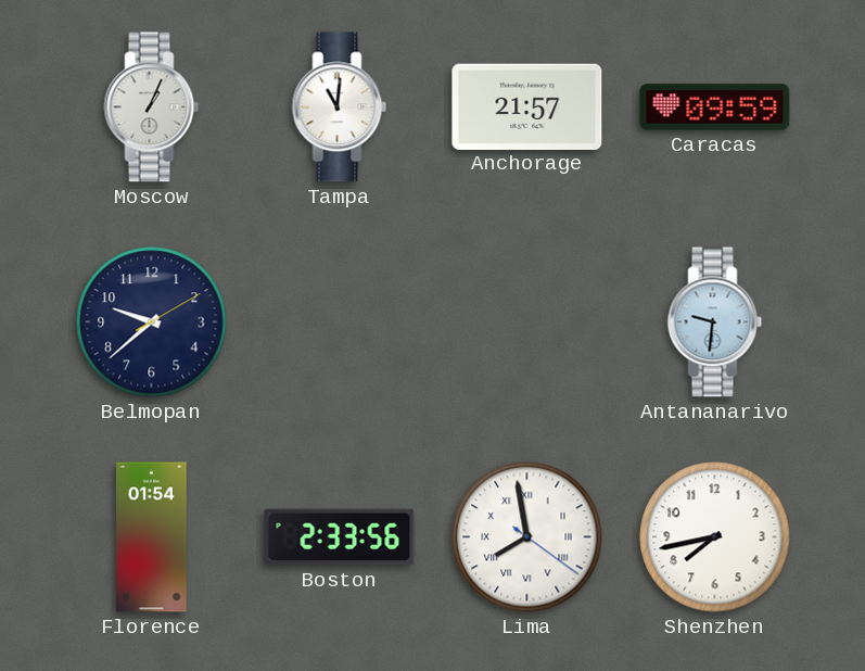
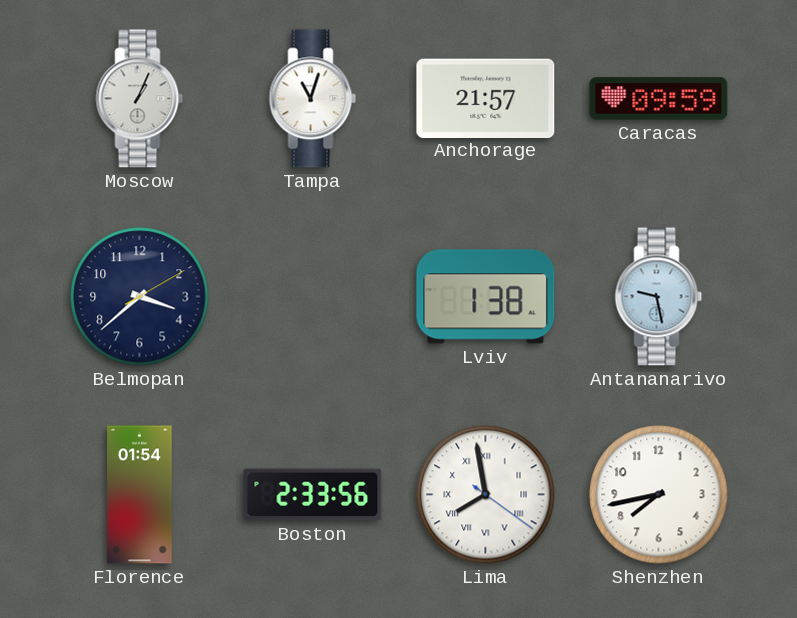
Tampa: 11:01 -> 11:03
Belmopan: 9:38 -> 3:38
Lviv: none -> 1:38
Antananarivo: 9:31 -> 9:28
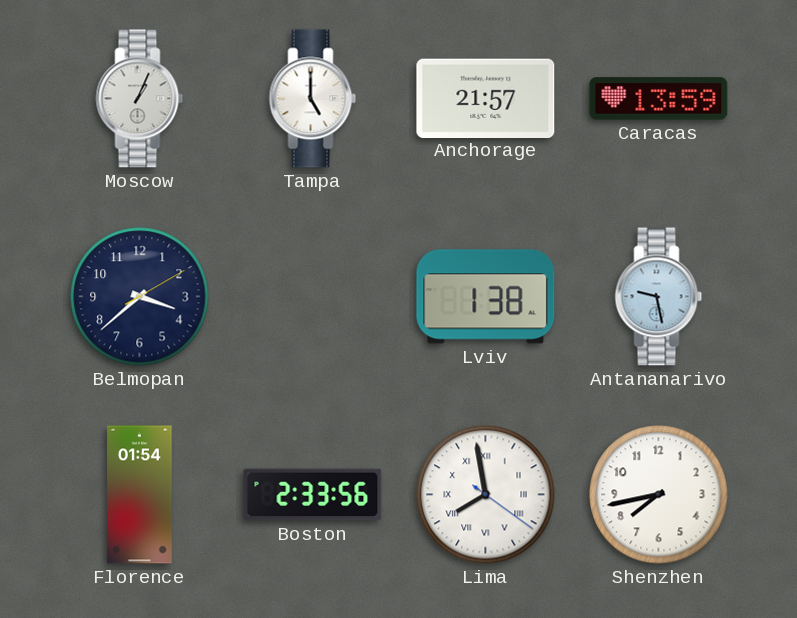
Tampa: 11:03 -> 5:00
Caracas: 09:59 -> 13:59
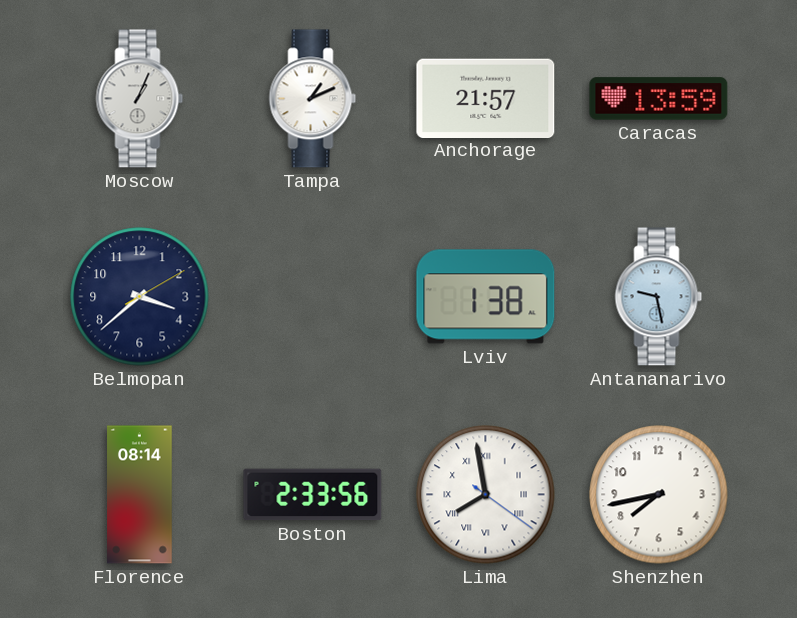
Tampa: 5:00 -> 1:11
Florence: 01:54 -> 08:14
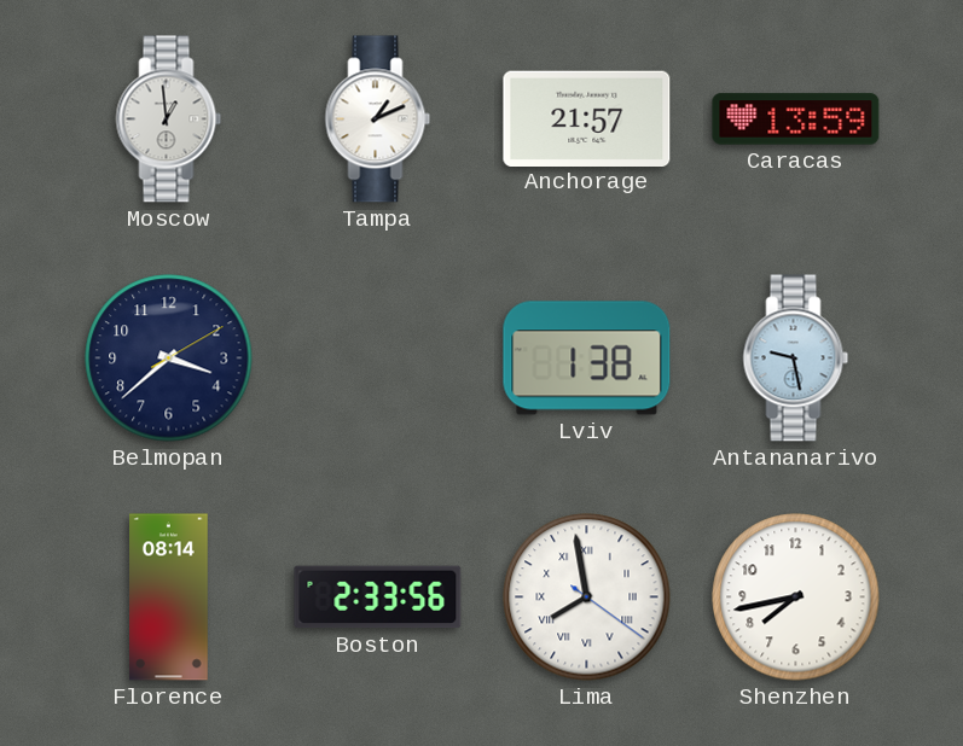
Moscow: 1:04 -> 12:59
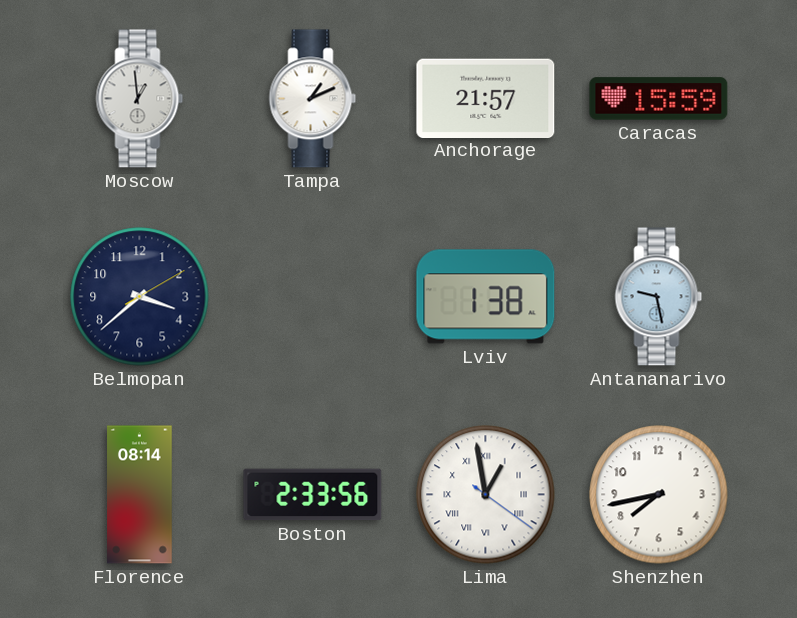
Caracas: 13:59 -> 15:59
Lima: 7:58 -> 12:58
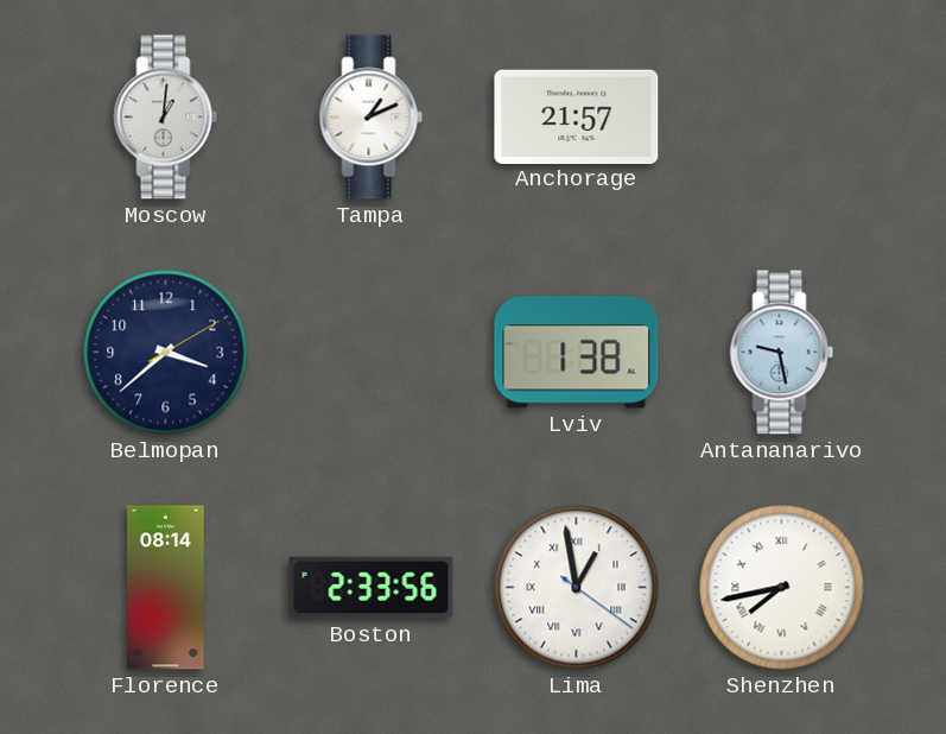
Moscow: 12:59 -> 1:01
Caracas: 15:59 -> none
Shenzhen numerals: Arabic -> Roman
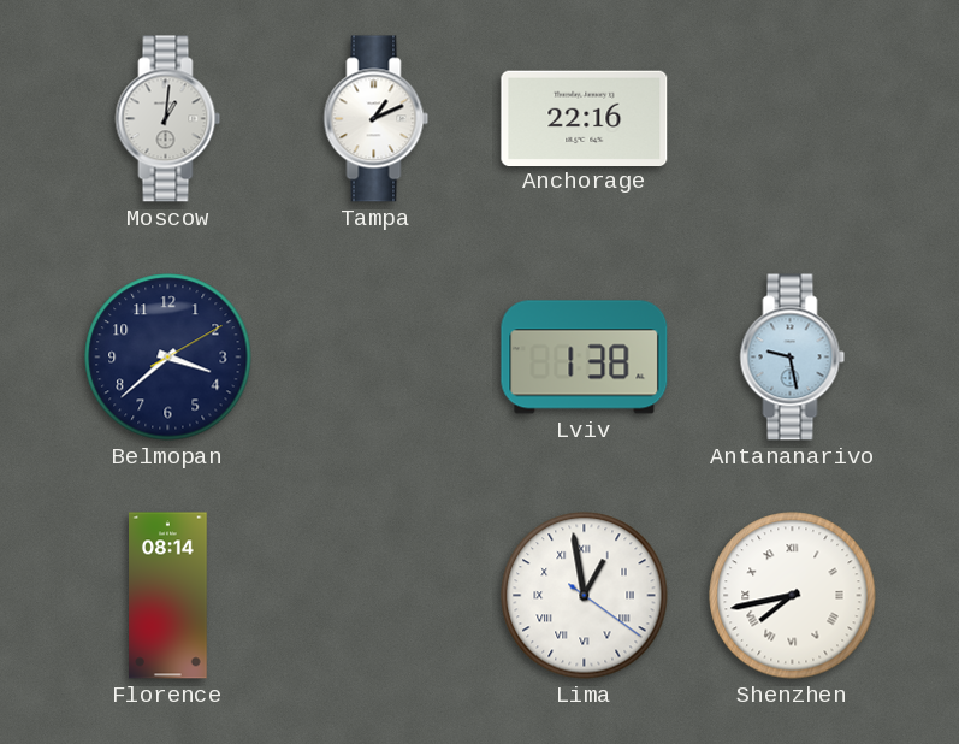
Anchorage: 21:57 -> 22:16
Boston: 2:33 -> none
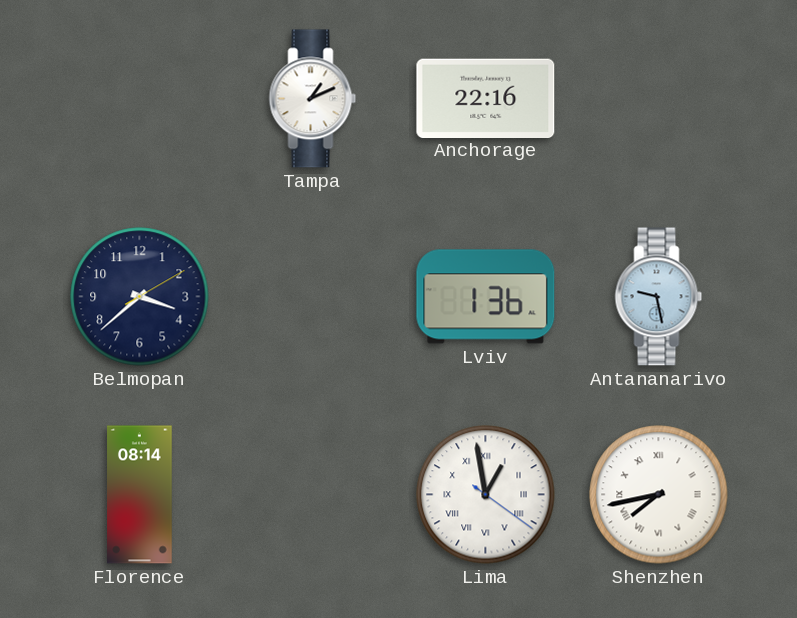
Moscow: 1:01 -> none
Lviv: 1:38 -> 1:36
